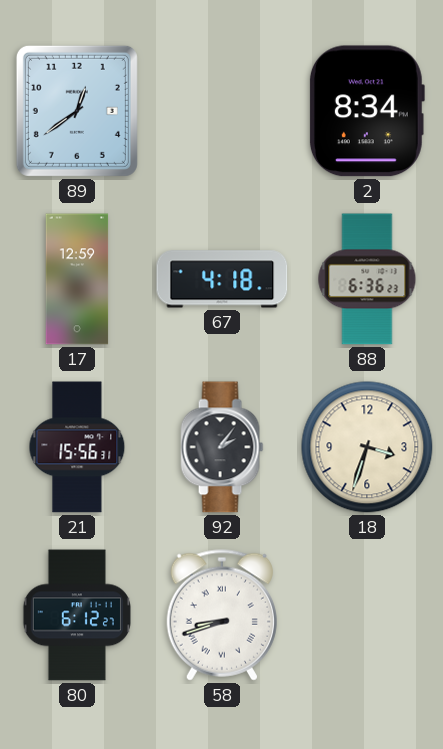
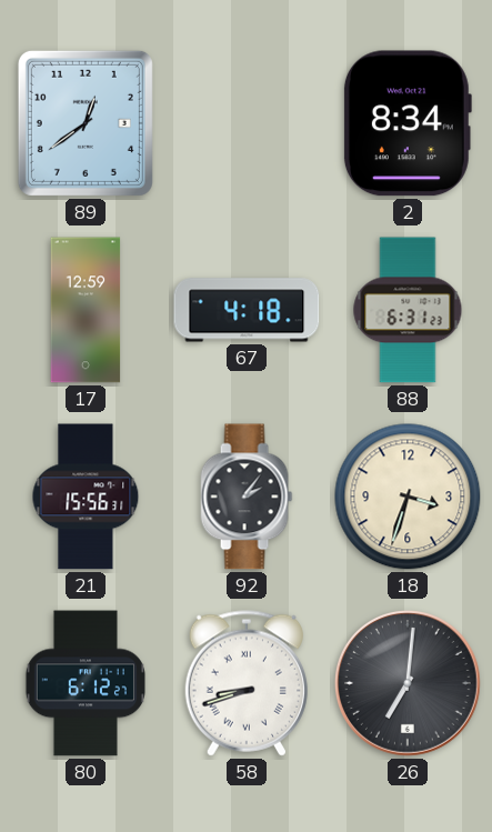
88: 6:36 -> 6:31
26: none -> 7:01
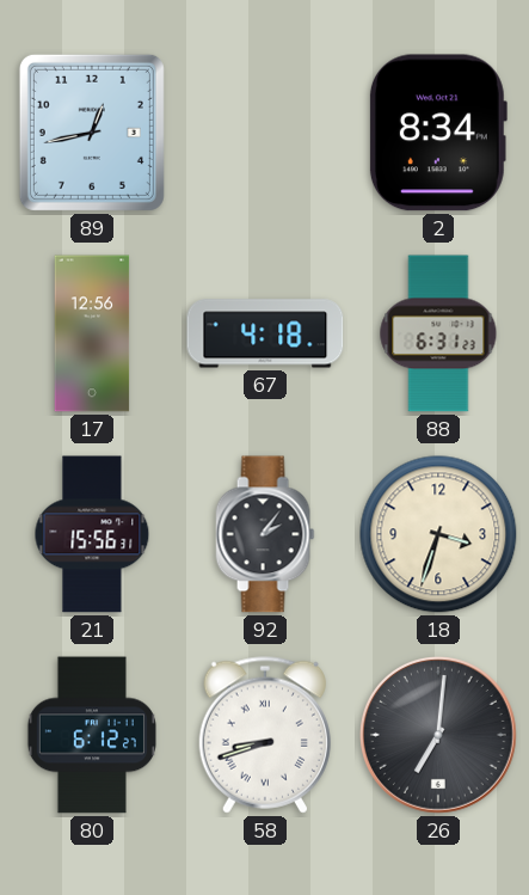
89: 12:39 -> 12:43
17: 12:59 -> 12:56
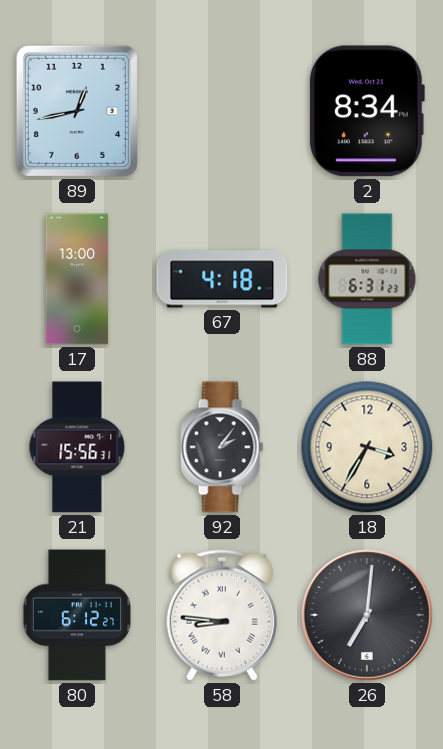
17: 12:56 -> 13:00
18: 3:33 -> 3:35
58: 8:42 -> 8:46
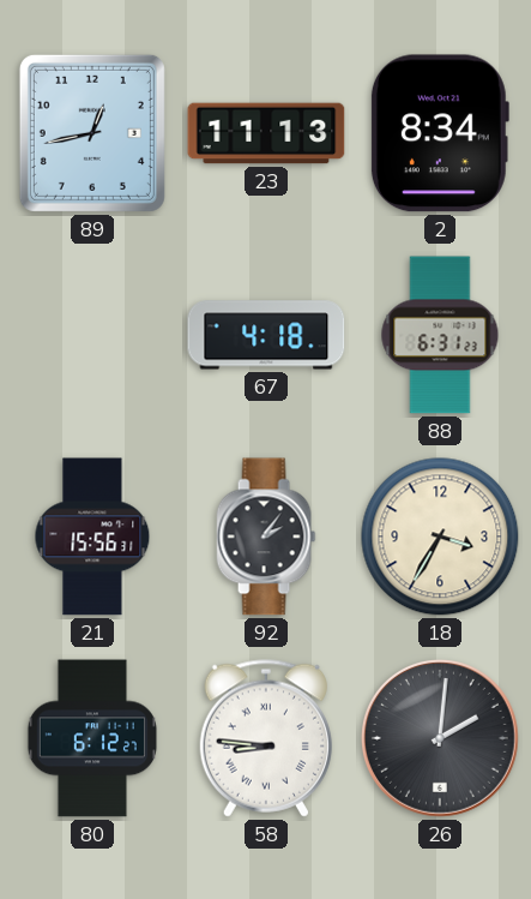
23: none -> 11:13
17: 13:00 -> none
26: 7:01 -> 2:01
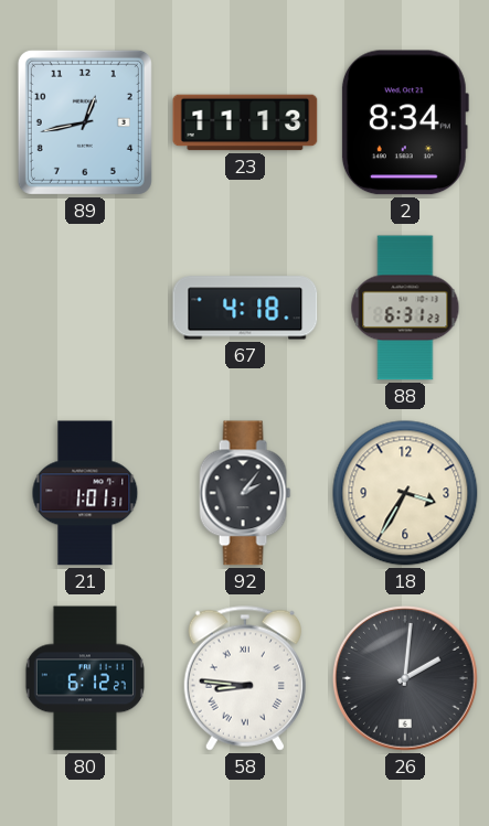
21: 15:56 -> 1:01
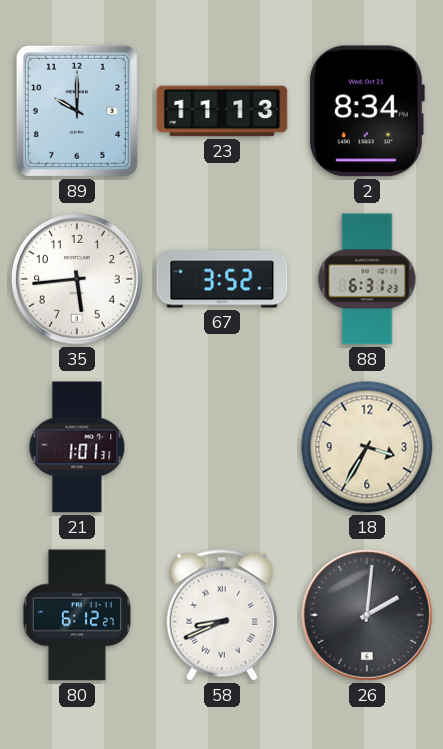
89: 12:43 -> 10:00
35: none -> 5:44
67: 4:18 -> 3:52
92: 2:06 -> none
58: 8:46 -> 8:41
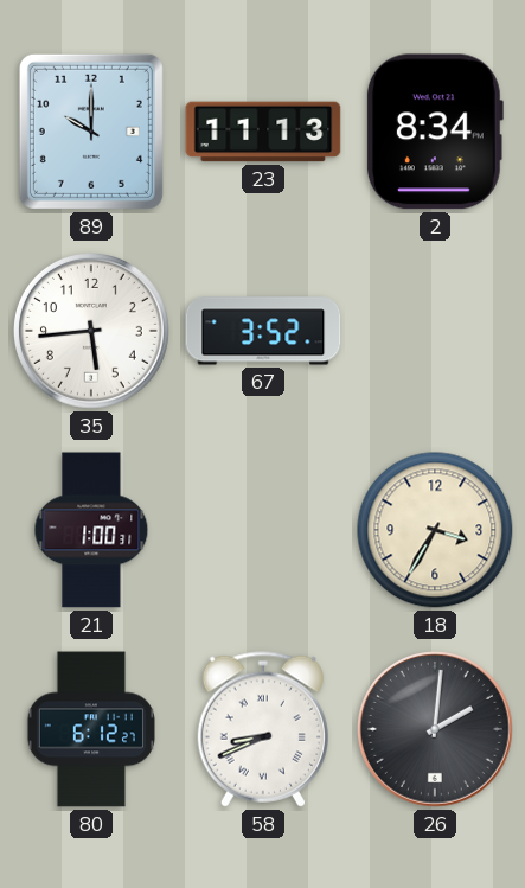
88: 6:31 -> none
21: 1:01 -> 1:00
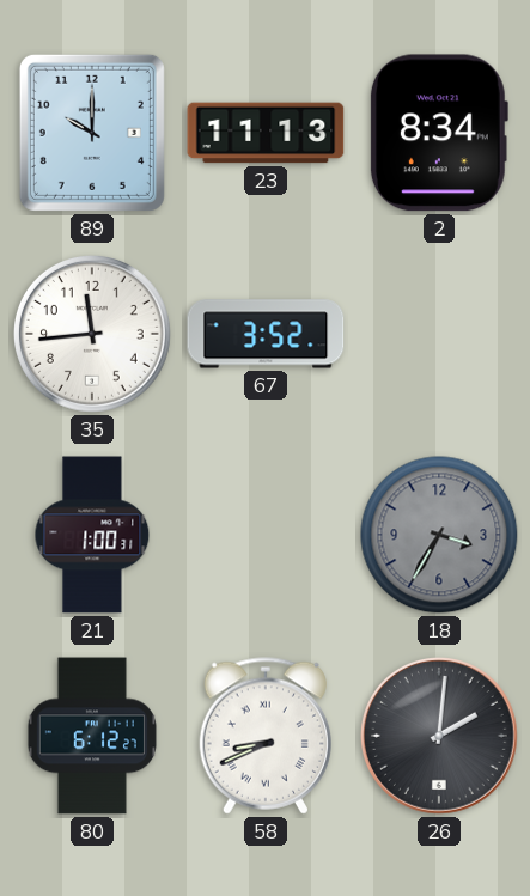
35: 5:44 -> 11:44
18 dial: cream -> grey
